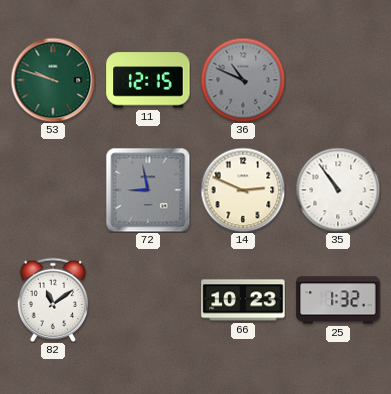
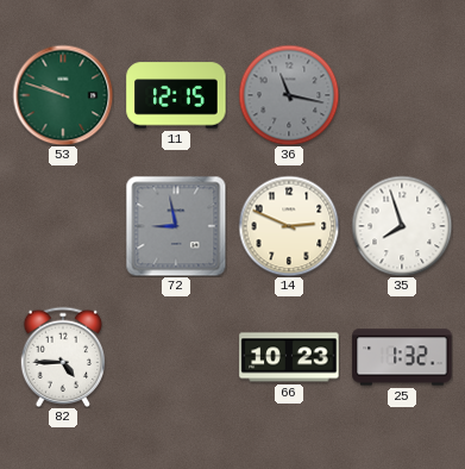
36: 10:49 -> 11:17
35: 10:54 -> 7:57
82: 11:09 -> 4:45
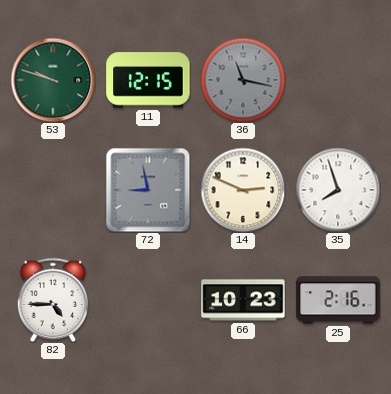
25: 1:32 -> 2:16
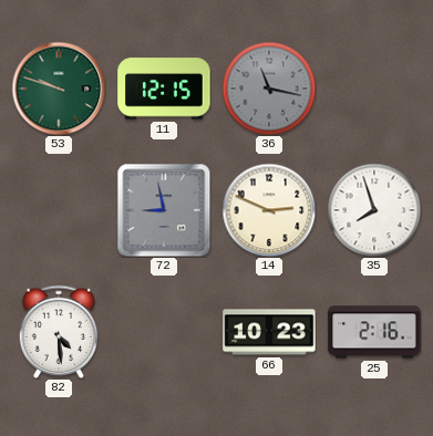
82: 4:45 -> 4:29
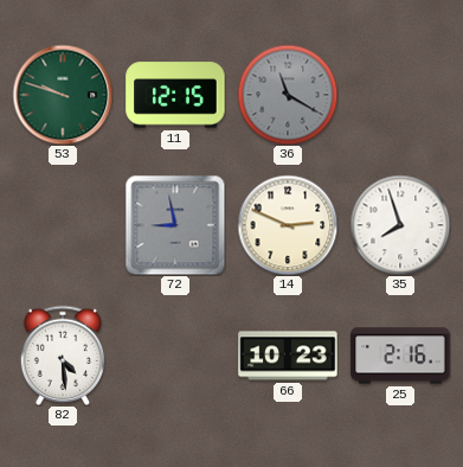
36: 11:17 -> 11:20
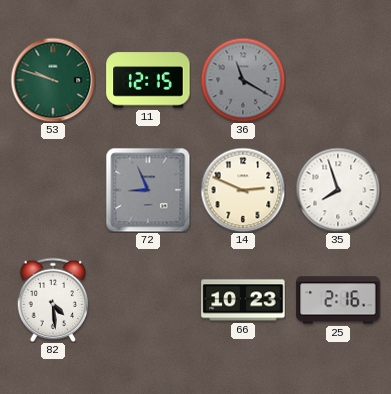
72: 8:58 -> 8:56
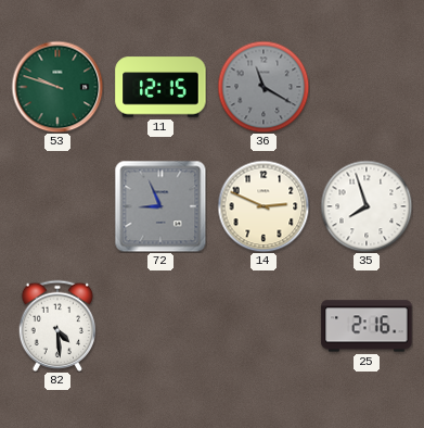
66: 10:23 -> none
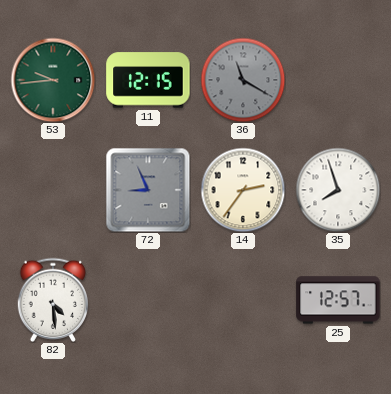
53: 9:48 -> 9:44
14: 2:49 -> 2:36
25: 2:16 -> 12:57
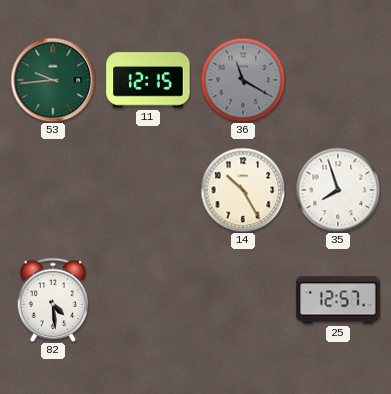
72: 8:56 -> none
14: 2:36 -> 10:25
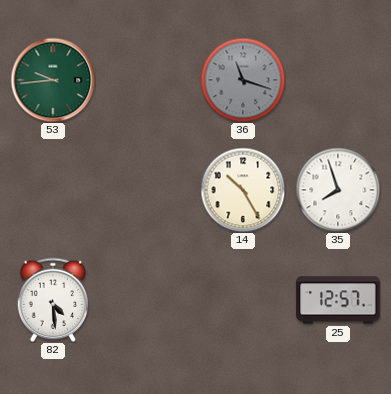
11: 12:15 -> none
36: 11:20 -> 11:18
